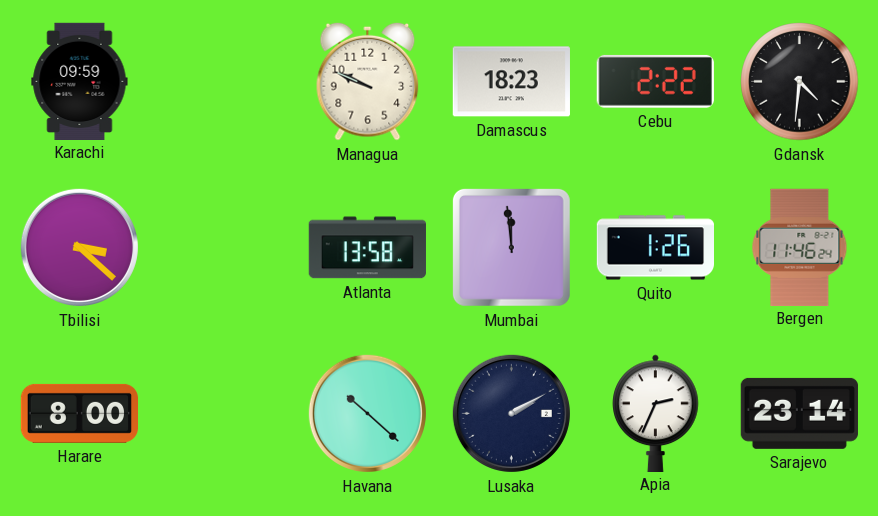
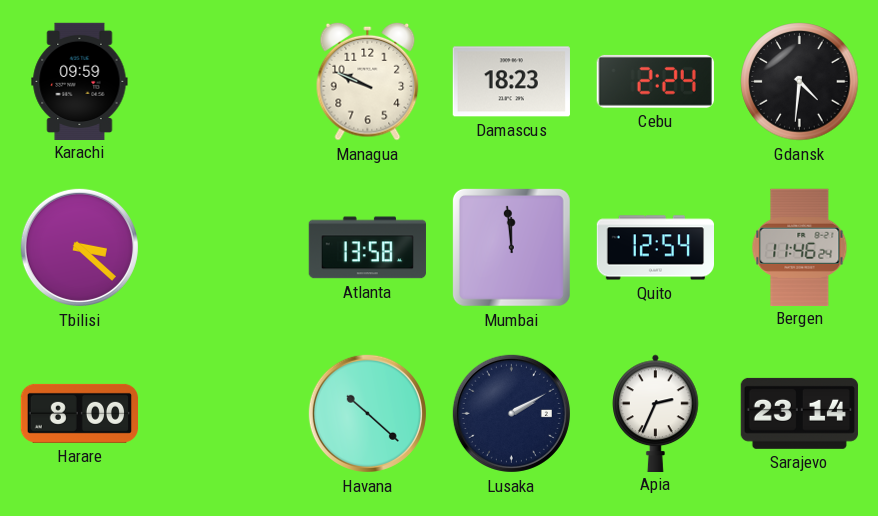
Cebu: 2:22 -> 2:24
Quito: 1:26 -> 12:54
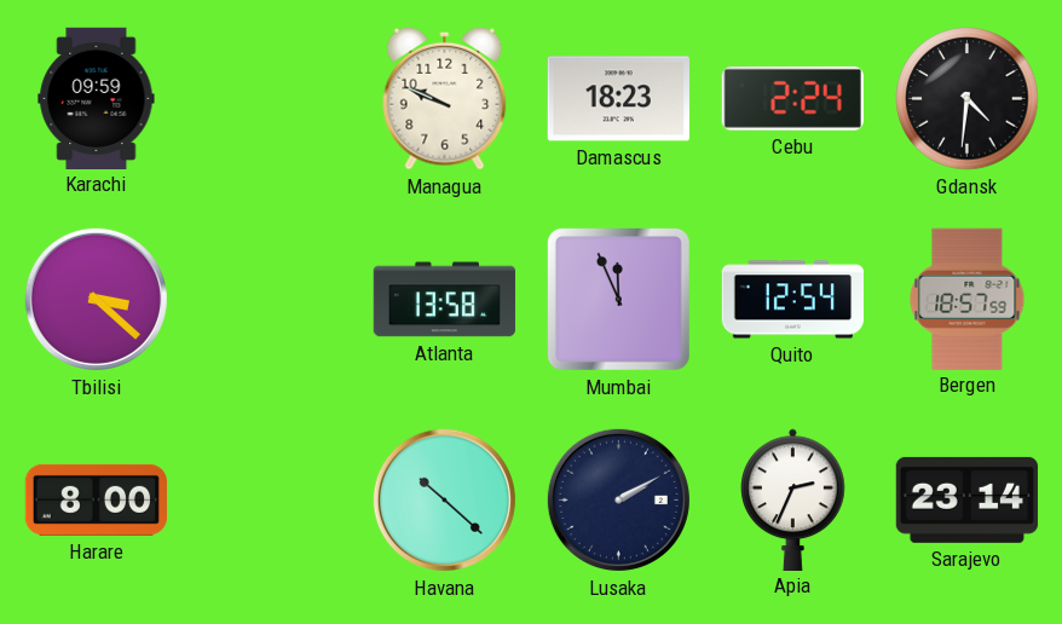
Mumbai: 11:59 -> 11:56
Bergen: 11:46 -> 18:57
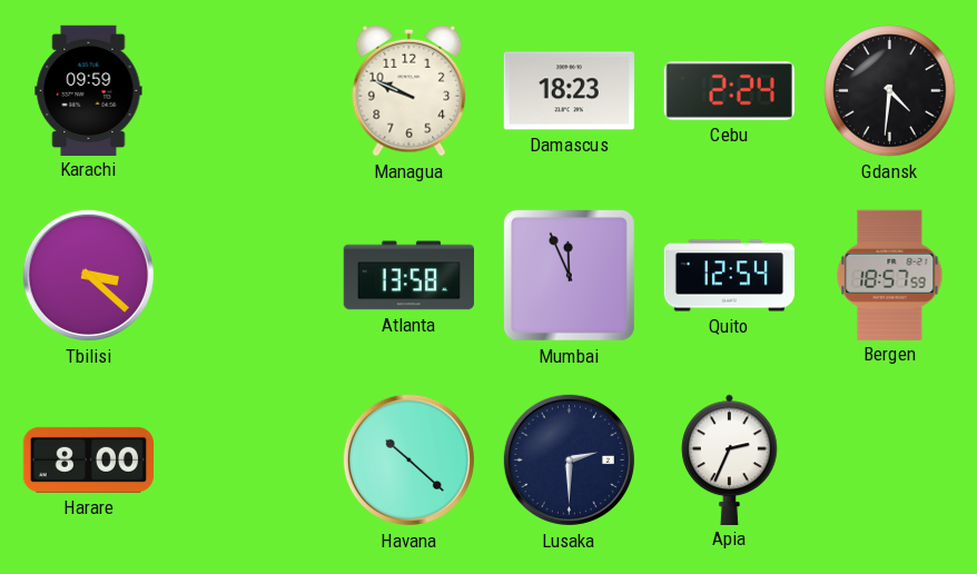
Lusaka: 2:10 -> 2:30
Sarajevo: 23:14 -> none
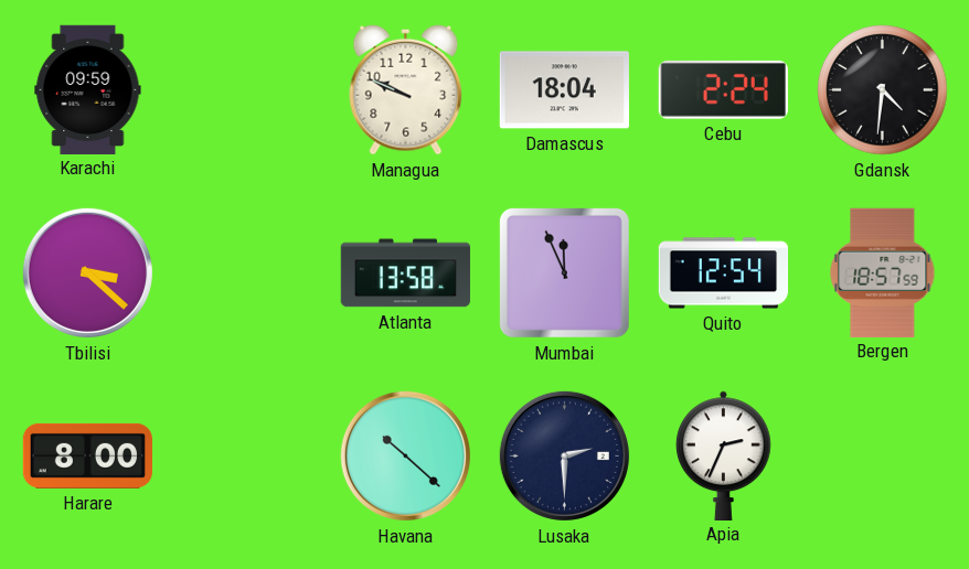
Damascus: 18:23 -> 18:04
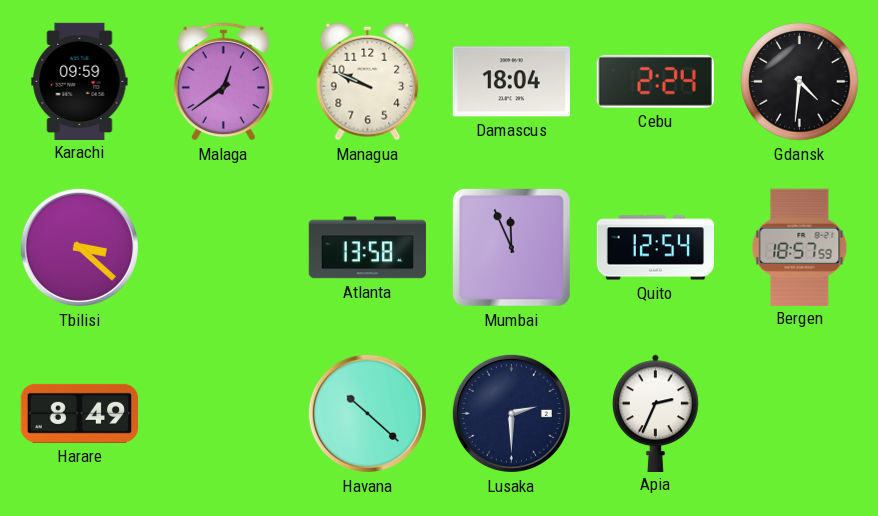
Malaga: none -> 12:39
Harare: 8:00 -> 8:49
